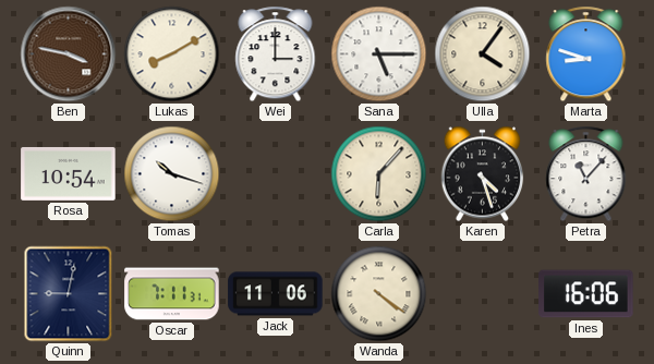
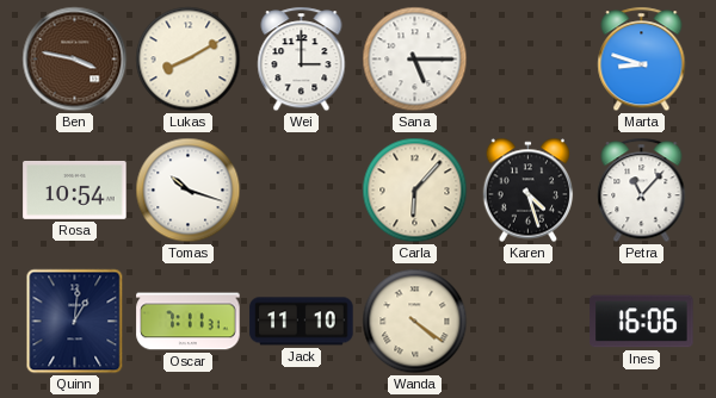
Ulla: 4:06 -> none
Quinn: 9:02 -> 1:01
Jack: 11:06 -> 11:10
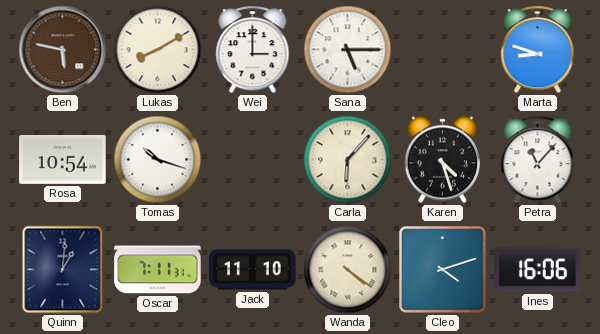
Ben: 3:47 -> 5:47
Cleo: none -> 4:12
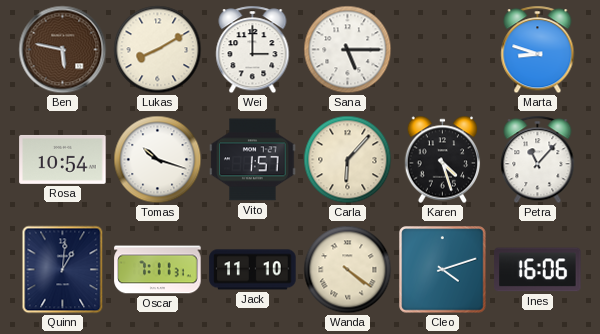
Vito: none -> 1:57
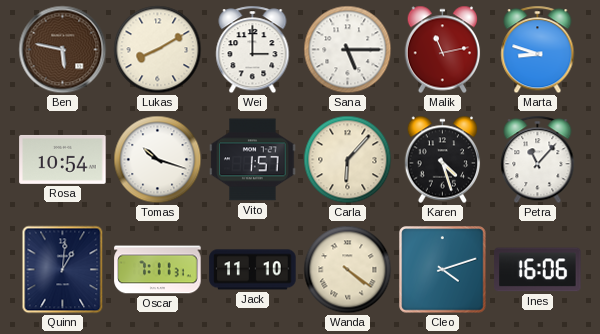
Malik: none -> 11:13
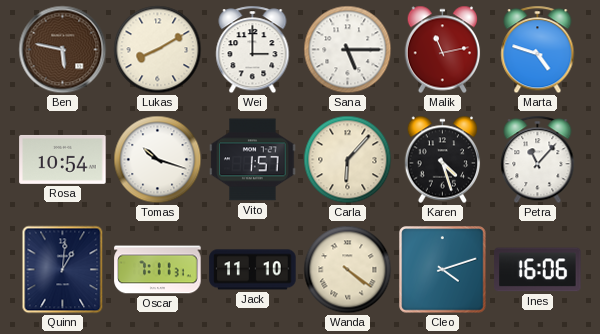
Marta: 8:48 -> 4:48
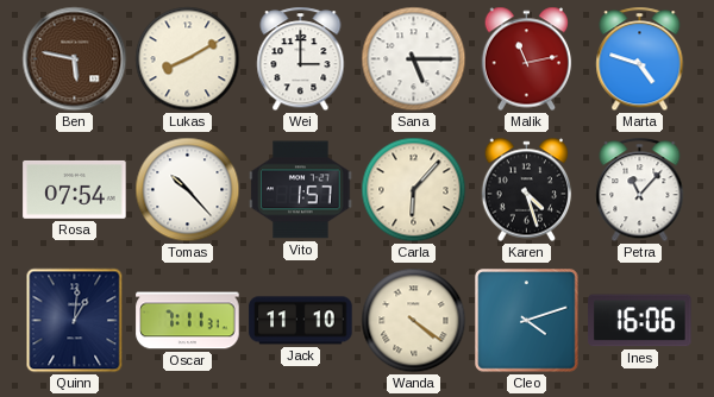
Rosa: 10:54 -> 07:54
Tomas: 10:18 -> 10:23
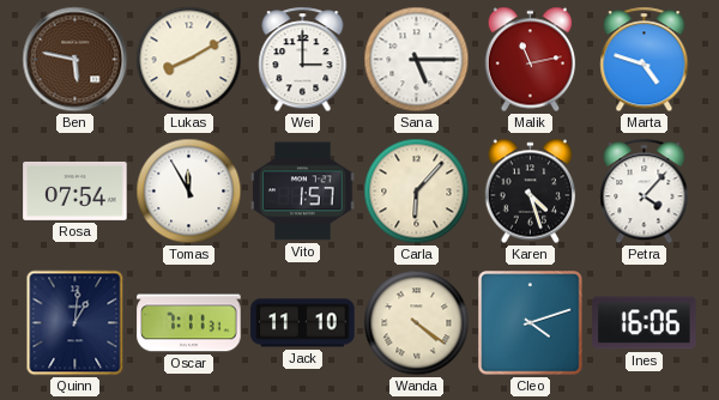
Tomas: 10:23 -> 11:55
Petra: 11:07 -> 4:07
